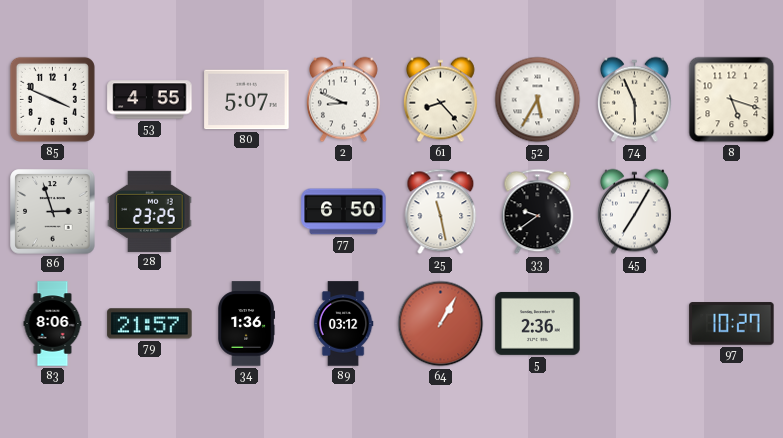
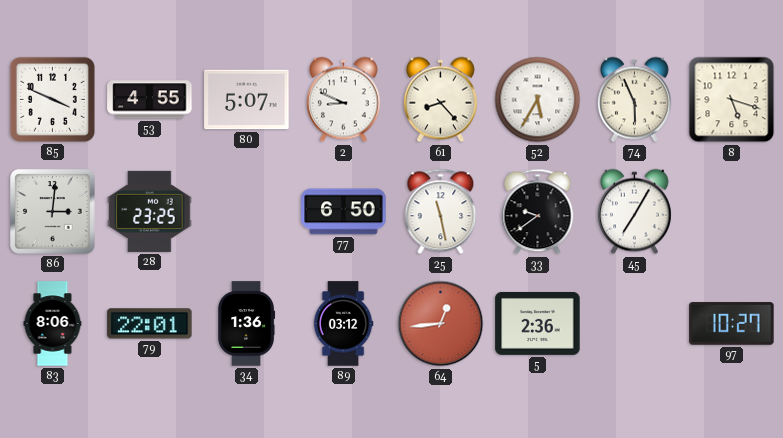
86: 2:57 -> 3:01
79: 21:57 -> 22:01
64: 1:05 -> 12:44
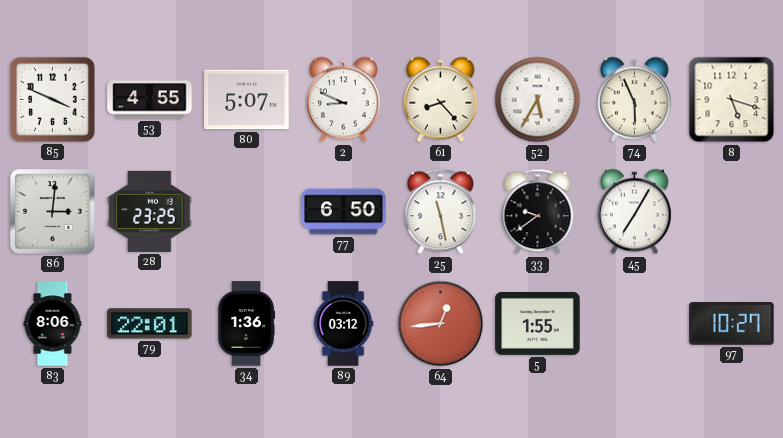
5: 2:36 -> 1:55
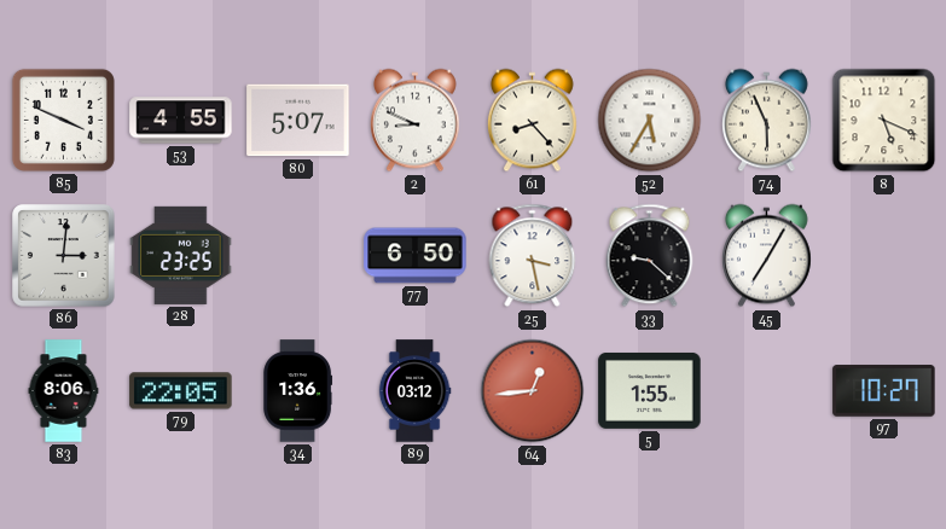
8: 5:18 -> 5:19
25: 11:28 -> 3:28
33: 9:39 -> 9:22
79: 22:01 -> 22:05
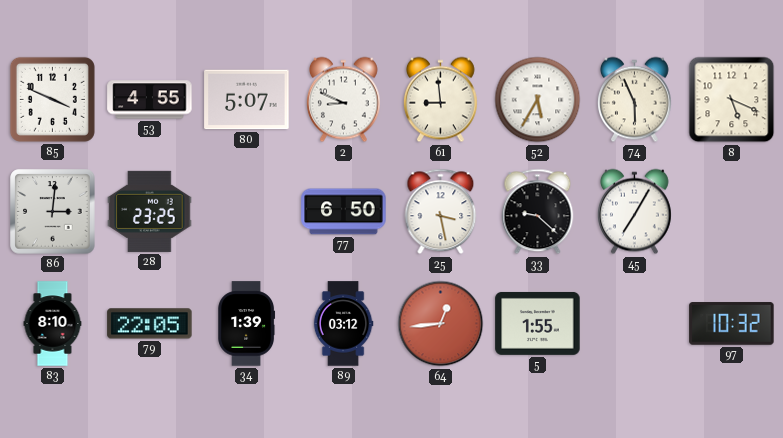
61: 8:23 -> 8:59
83: 8:06 -> 8:10
34: 1:36 -> 1:39
97: 10:27 -> 10:32
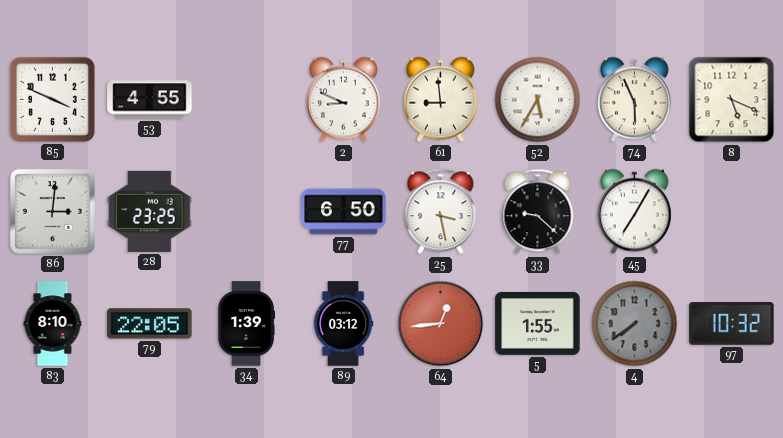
80: 5:07 -> none
4: none -> 7:39
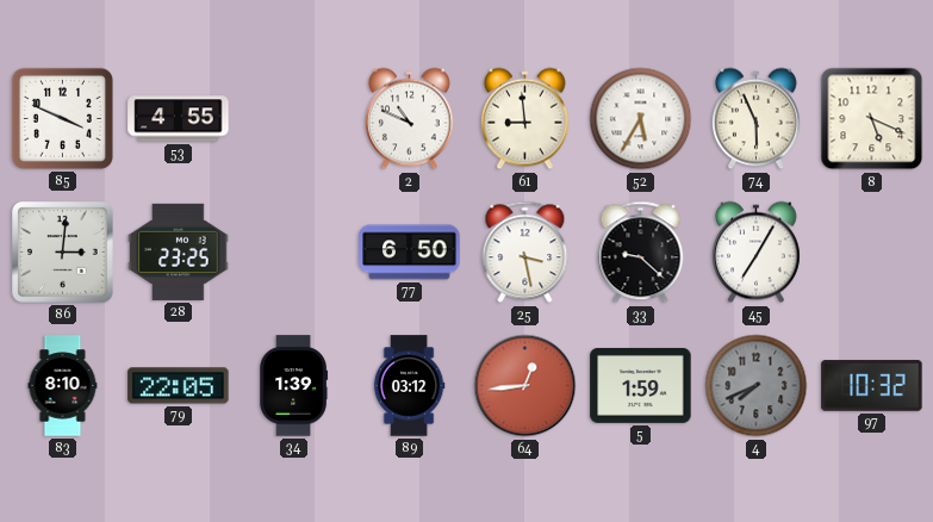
2: 8:49 -> 10:49
5: 1:55 -> 1:59
4: 7:39 -> 7:41
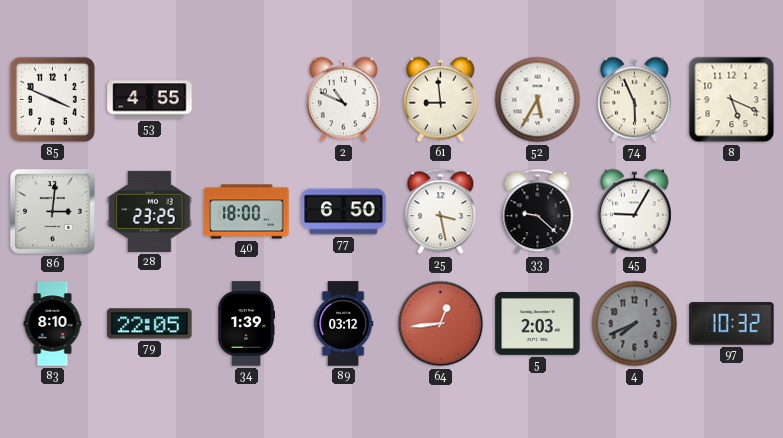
40: none -> 18:00
45: 7:05 -> 9:05
5: 1:59 -> 2:03
